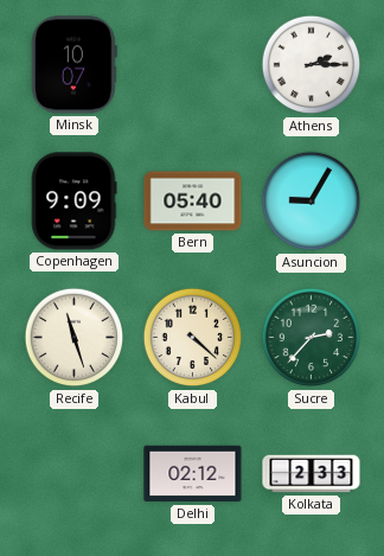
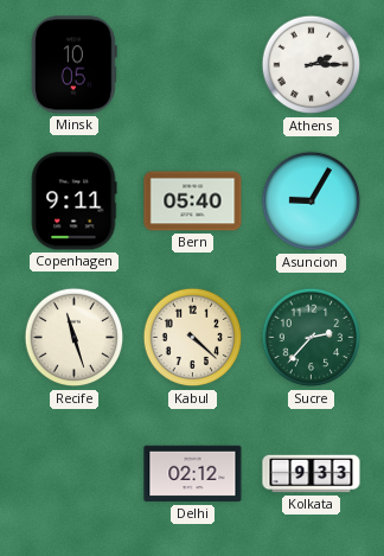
Minsk: 10:07 -> 10:05
Copenhagen: 9:09 -> 9:11
Kolkata: 2:33 -> 9:33
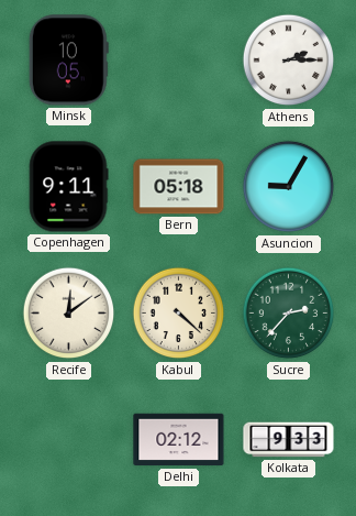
Bern: 05:40 -> 05:18
Recife: 11:27 -> 12:09
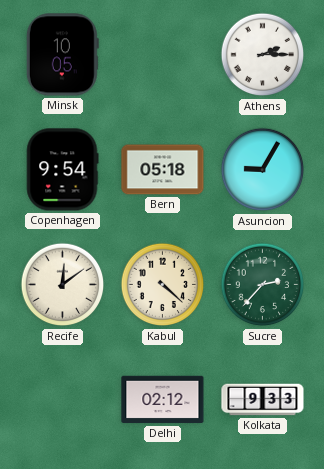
Copenhagen: 9:11 -> 9:54
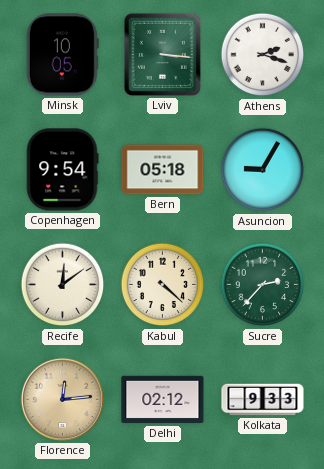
Lviv: none -> 3:16
Athens: 2:15 -> 2:18
Florence: none -> 12:14
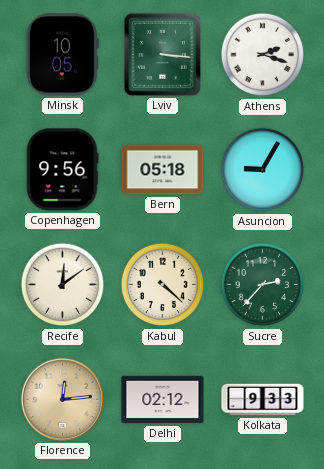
Copenhagen: 9:54 -> 9:56
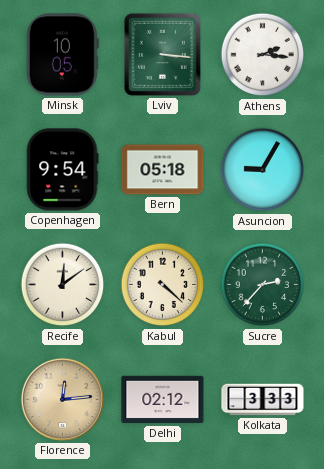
Athens: 2:18 -> 2:16
Copenhagen: 9:56 -> 9:54
Kolkata: 9:33 -> 3:33
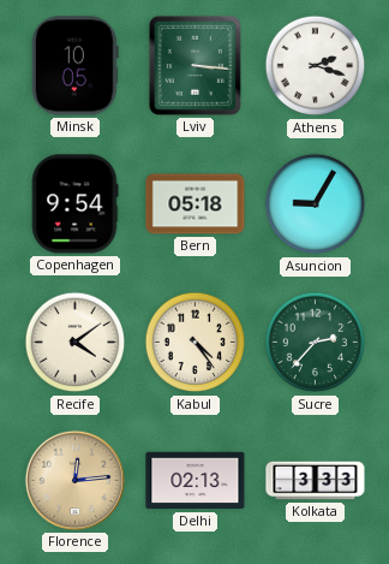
Athens: 2:16 -> 2:18
Recife: 12:09 -> 4:09
Kabul: 4:22 -> 4:24
Delhi: 02:12 -> 02:13
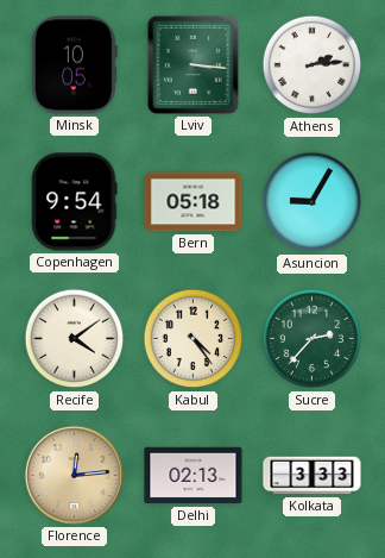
Athens: 2:18 -> 2:14
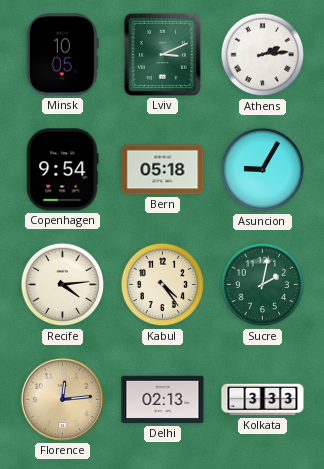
Lviv: 3:16 -> 3:11
Recife: 4:09 -> 4:14
Sucre: 2:37 -> 2:02
